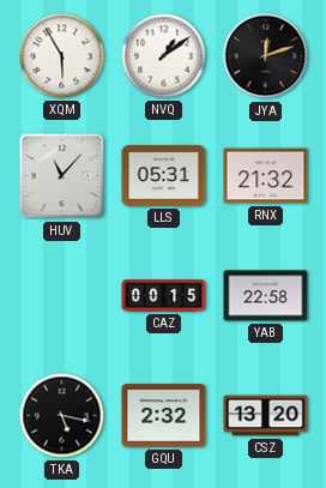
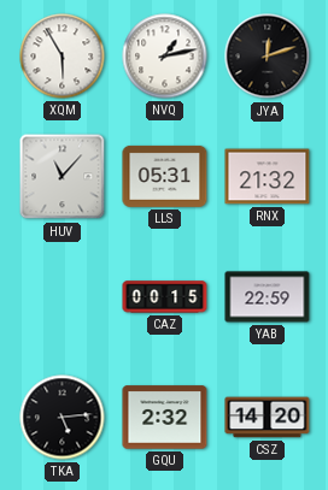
NVQ: 1:09 -> 1:13
YAB: 22:58 -> 22:59
TKA: 5:17 -> 5:14
CSZ: 13:20 -> 14:20
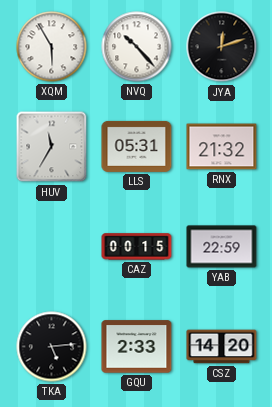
NVQ: 1:13 -> 10:23
HUV: 11:07 -> 11:35
GQU: 2:32 -> 2:33
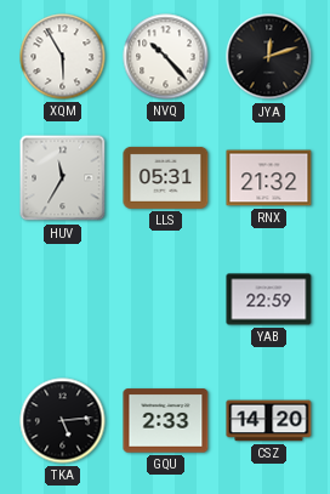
CAZ: 00:15 -> none
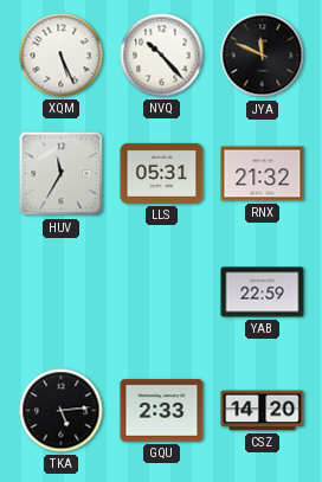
XQM: 5:55 -> 5:26
JYA: 12:12 -> 11:49
